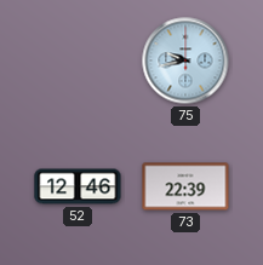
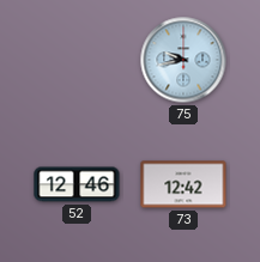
73: 22:39 -> 12:42
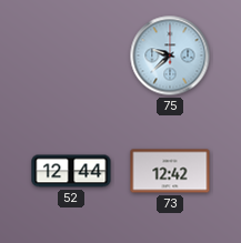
75: 9:43 -> 9:38
52: 12:46 -> 12:44
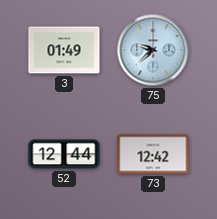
3: none -> 01:49
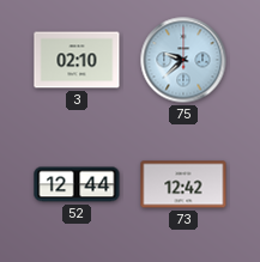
3: 01:49 -> 02:10
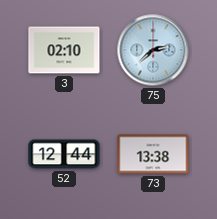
75: 9:38 -> 2:38
73: 12:42 -> 13:38
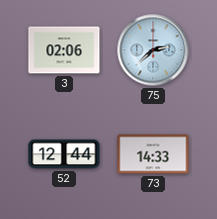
3: 02:10 -> 02:06
73: 13:38 -> 14:33
